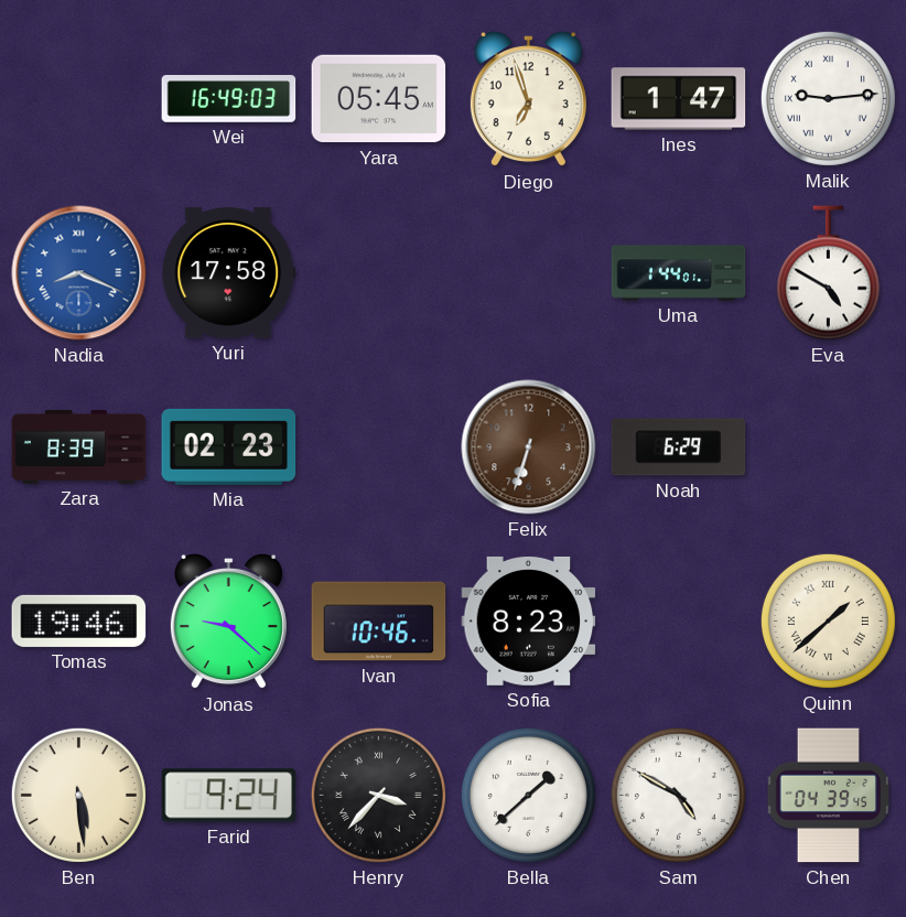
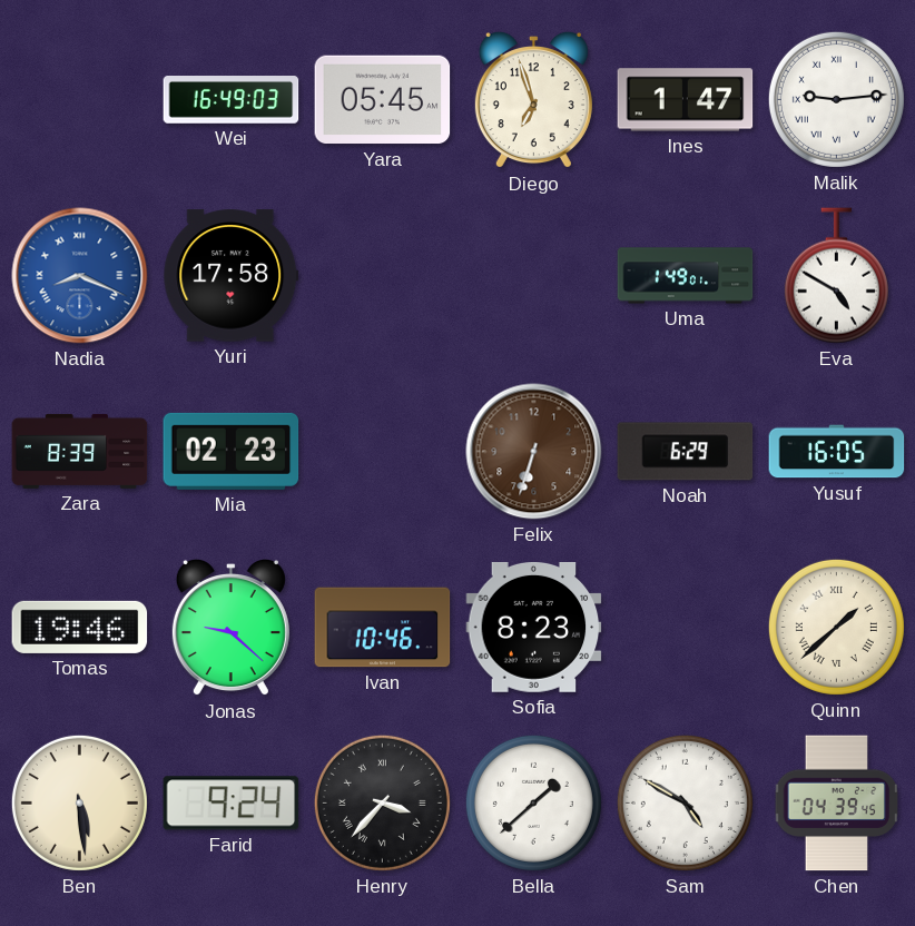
Uma: 1:44 -> 1:49
Yusuf: none -> 16:05
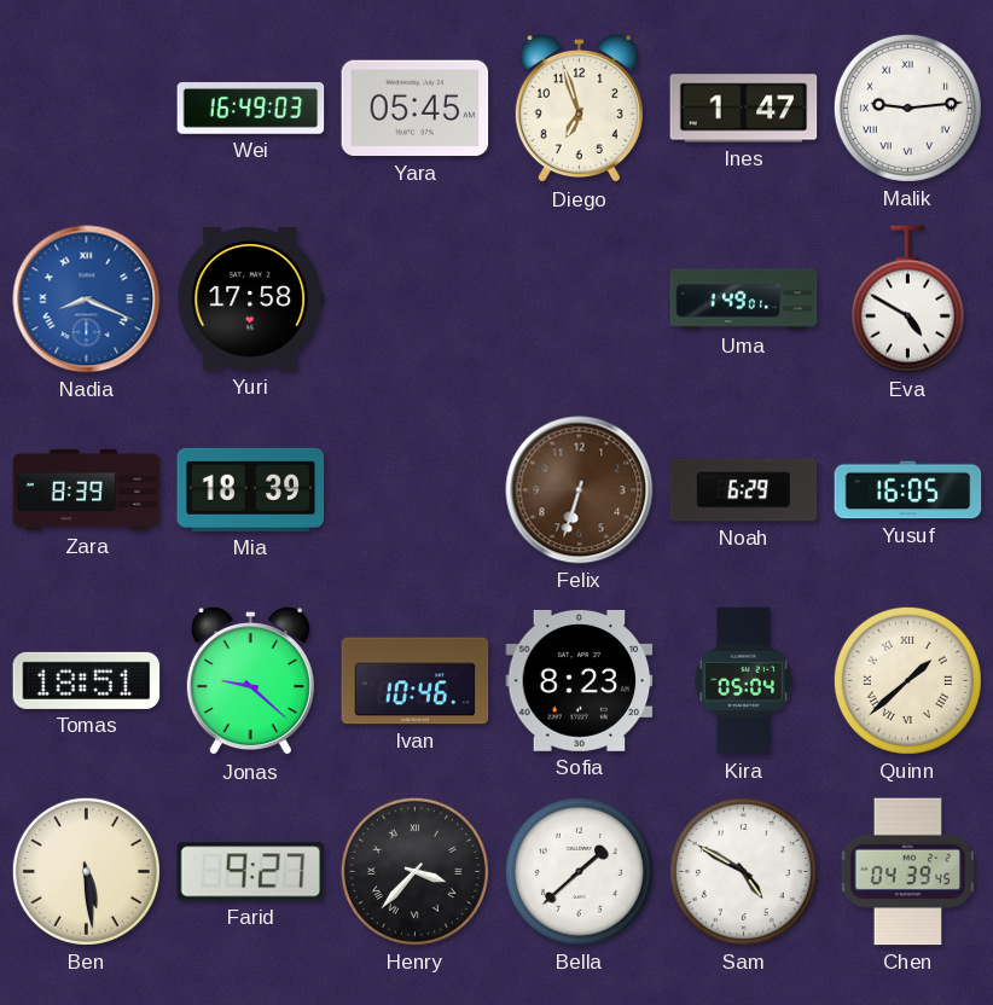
Mia: 02:23 -> 18:39
Tomas: 19:46 -> 18:51
Kira: none -> 05:04
Farid: 9:24 -> 9:27
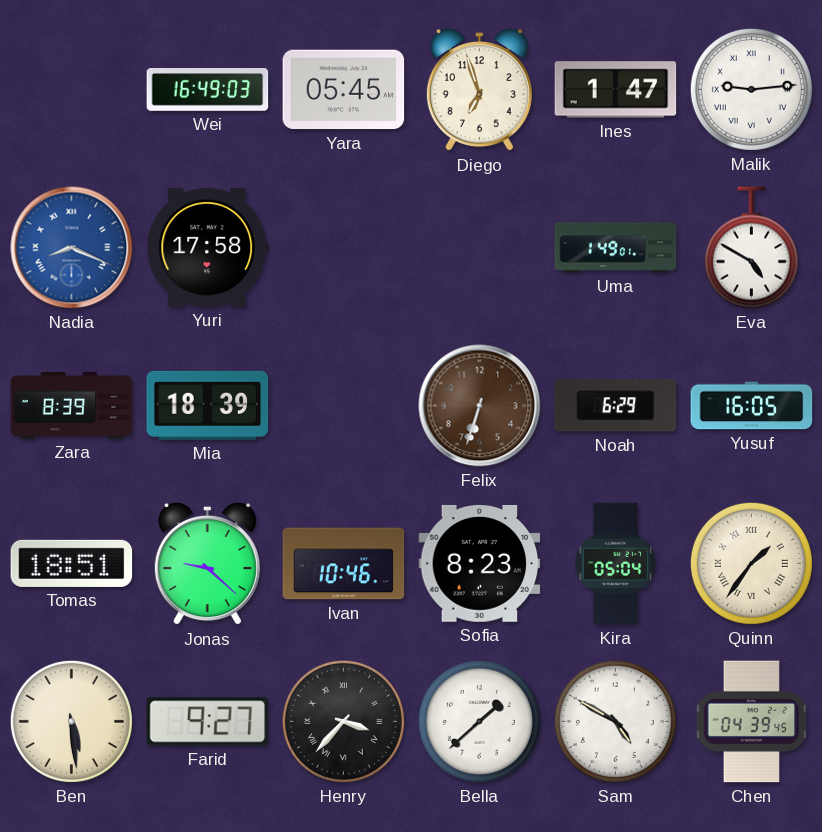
Quinn: 1:38 -> 1:36
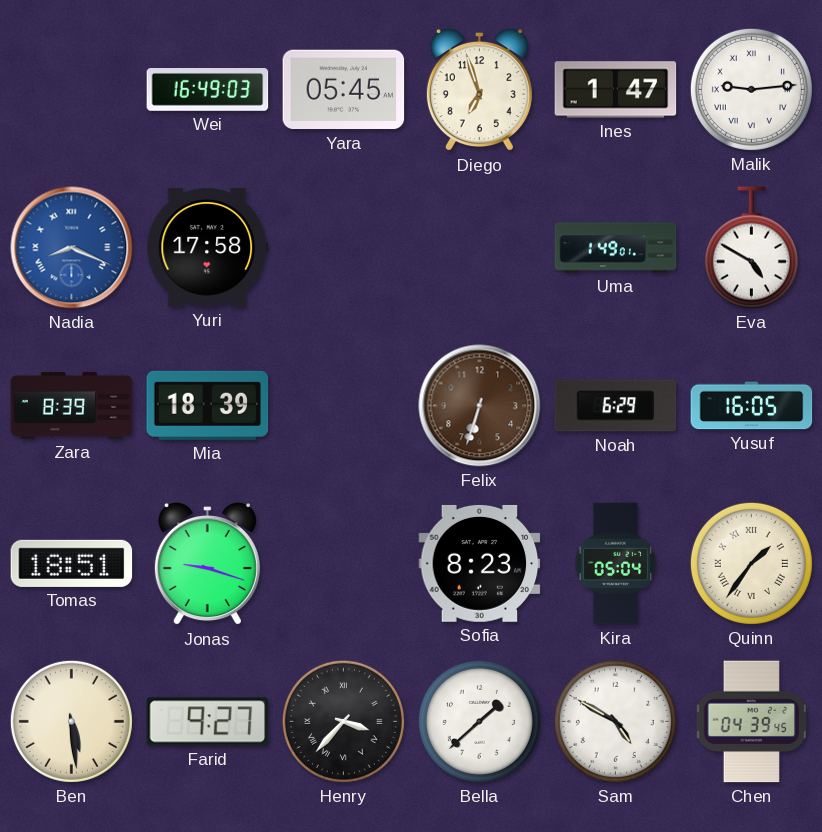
Jonas: 9:22 -> 9:18
Ivan: 10:46 -> none
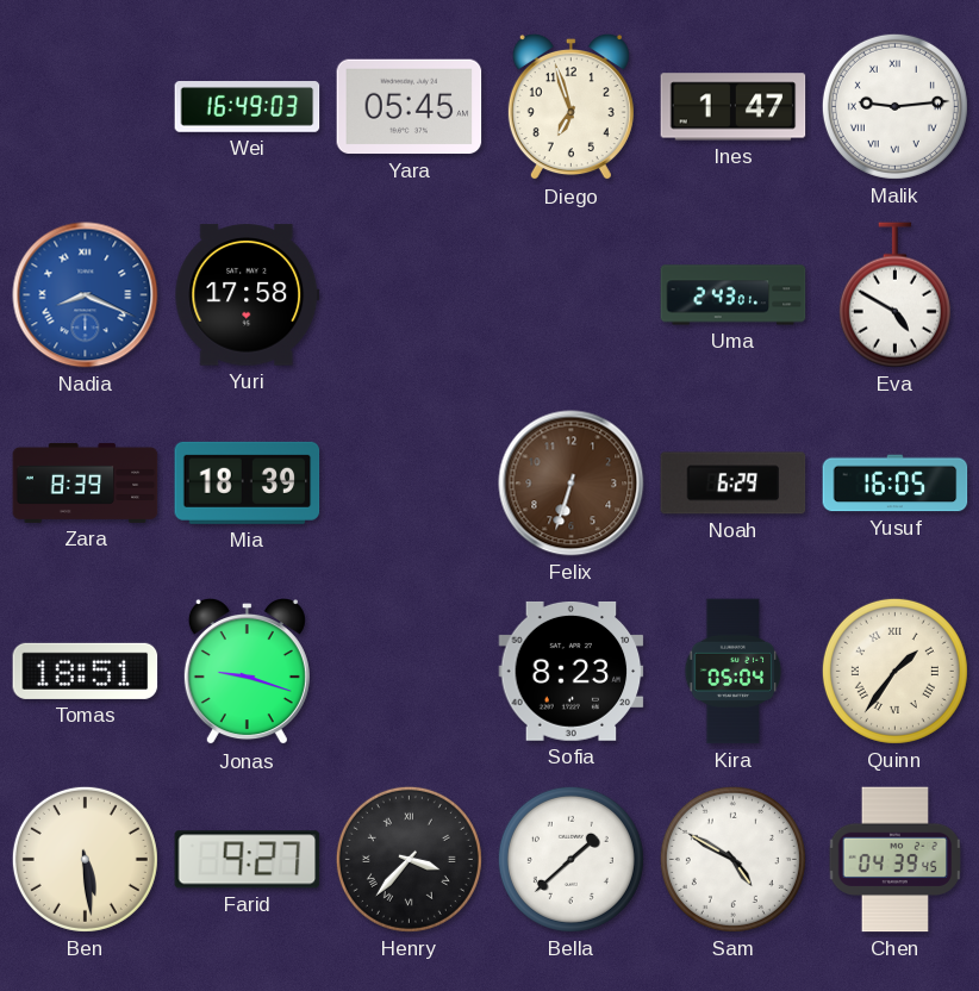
Uma: 1:49 -> 2:43
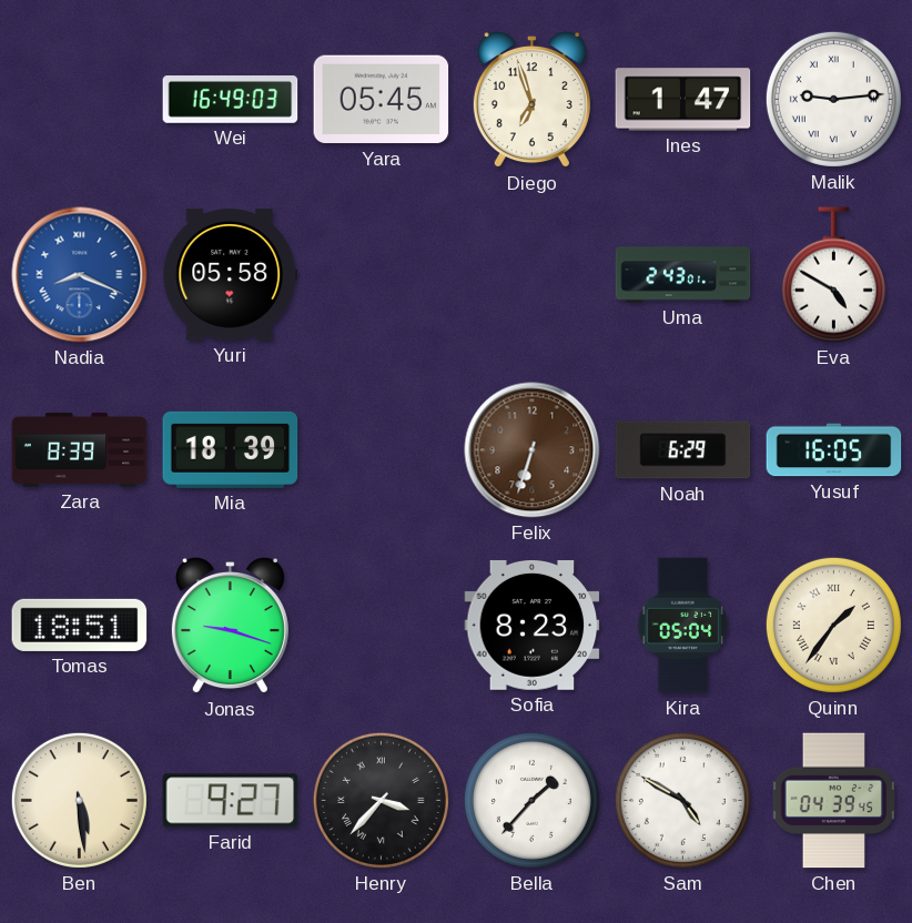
Yuri: 17:58 -> 05:58
Bella: 1:38 -> 1:37
